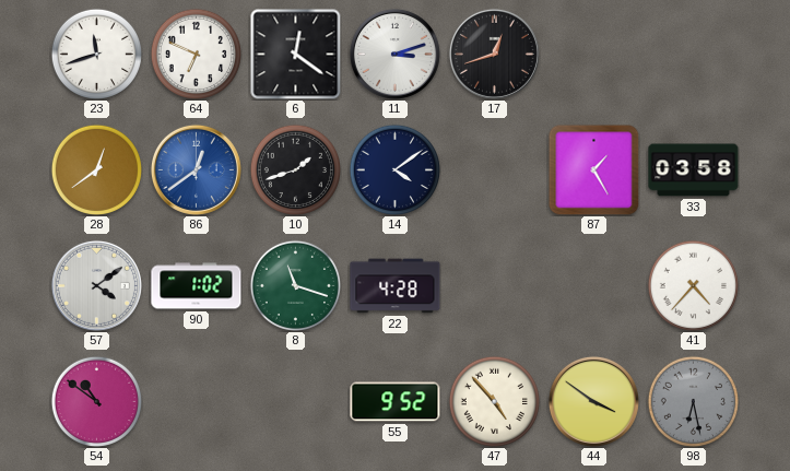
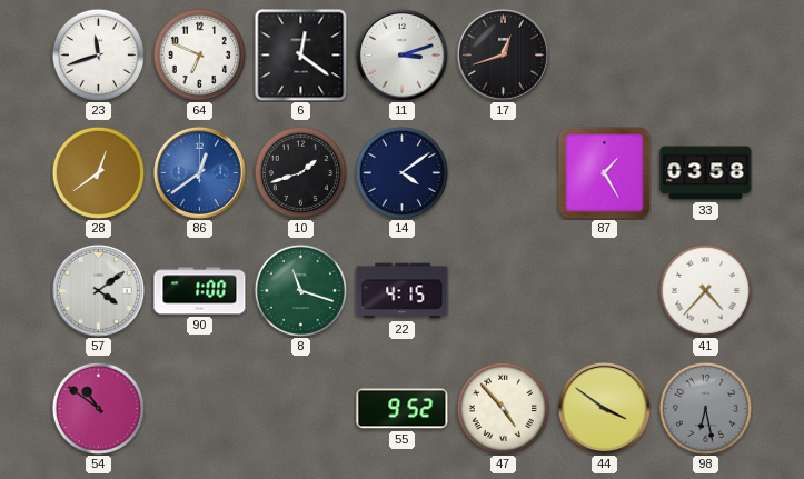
90: 1:02 -> 1:00
22: 4:28 -> 4:15
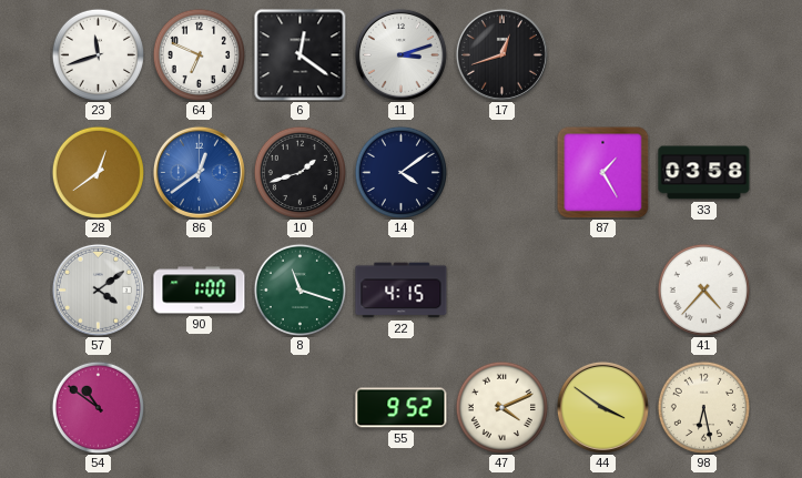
47: 4:53 -> 4:11
98 dial: grey -> cream
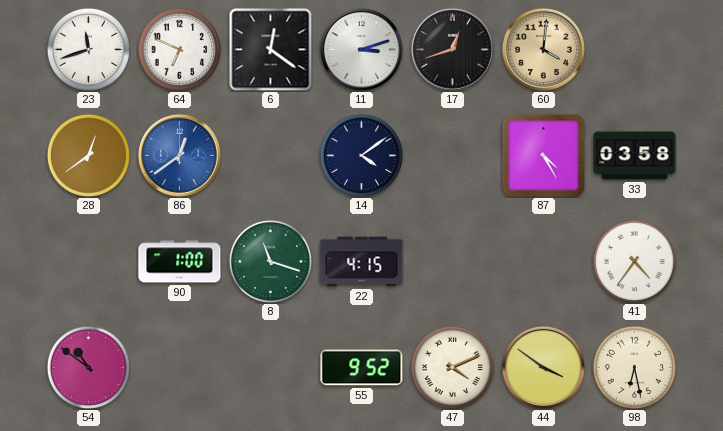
60: none -> 4:01
10: 1:42 -> none
87: 1:25 -> 4:25
57: 4:09 -> none
41: 4:37 -> 4:36
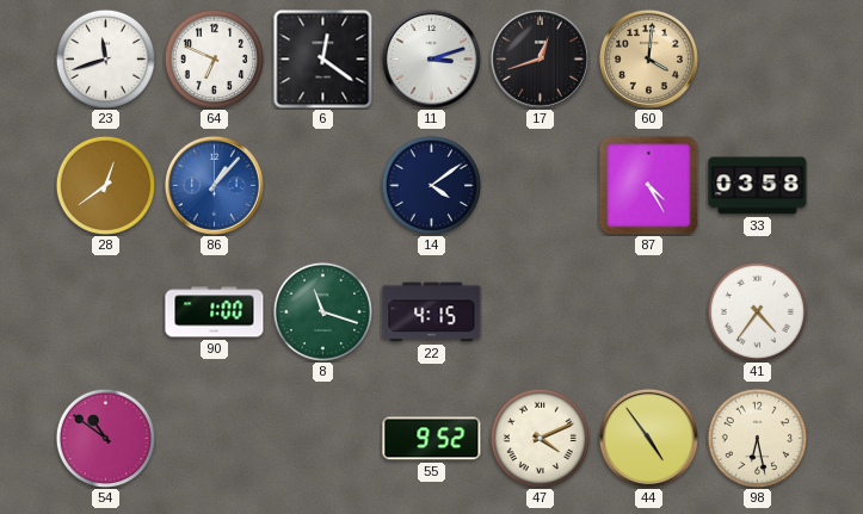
86: 12:39 -> 1:07
44: 3:51 -> 4:54
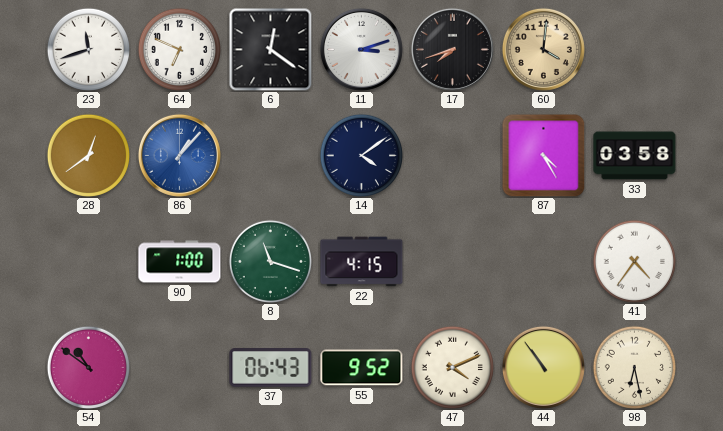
17: 12:42 -> 7:42
37: none -> 06:43
44: 4:54 -> 10:54
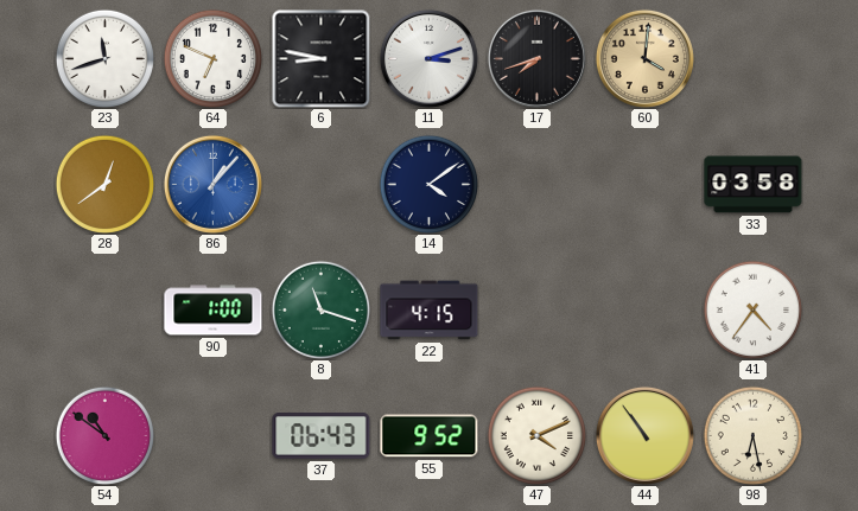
6: 12:21 -> 8:47
87: 4:25 -> none
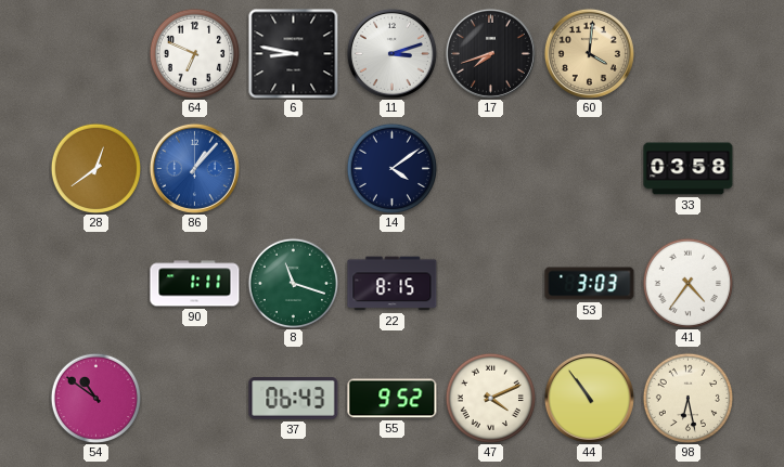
23: 11:42 -> none
90: 1:00 -> 1:11
22: 4:15 -> 8:15
53: none -> 3:03
